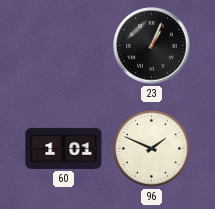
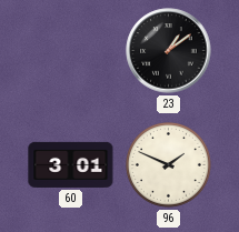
23: 1:04 -> 1:09
60: 1:01 -> 3:01
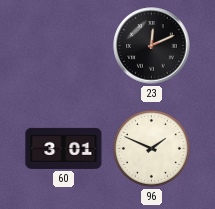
23: 1:09 -> 12:11
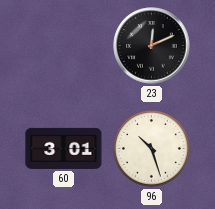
96: 1:49 -> 10:27
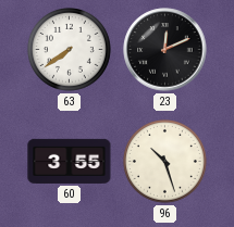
63: none -> 7:39
60: 3:01 -> 3:55
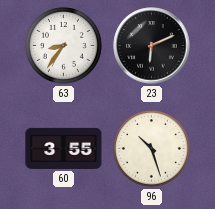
63: 7:39 -> 8:36
23: 12:11 -> 6:11
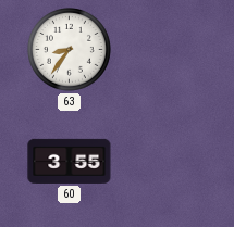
23: 6:11 -> none
96: 10:27 -> none
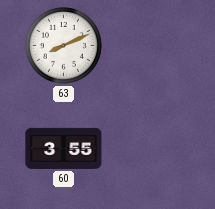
63: 8:36 -> 8:11
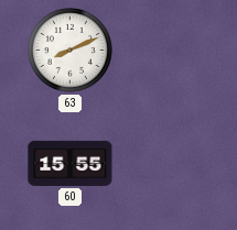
60: 3:55 -> 15:55
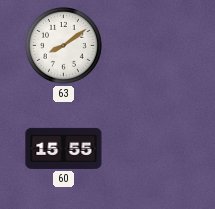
63: 8:11 -> 8:09
